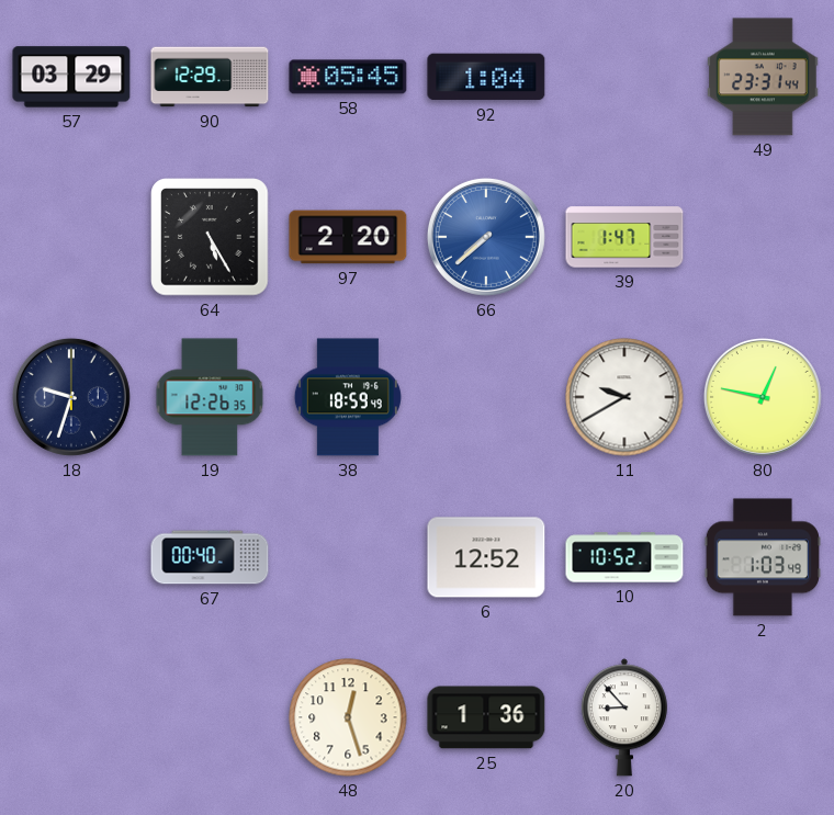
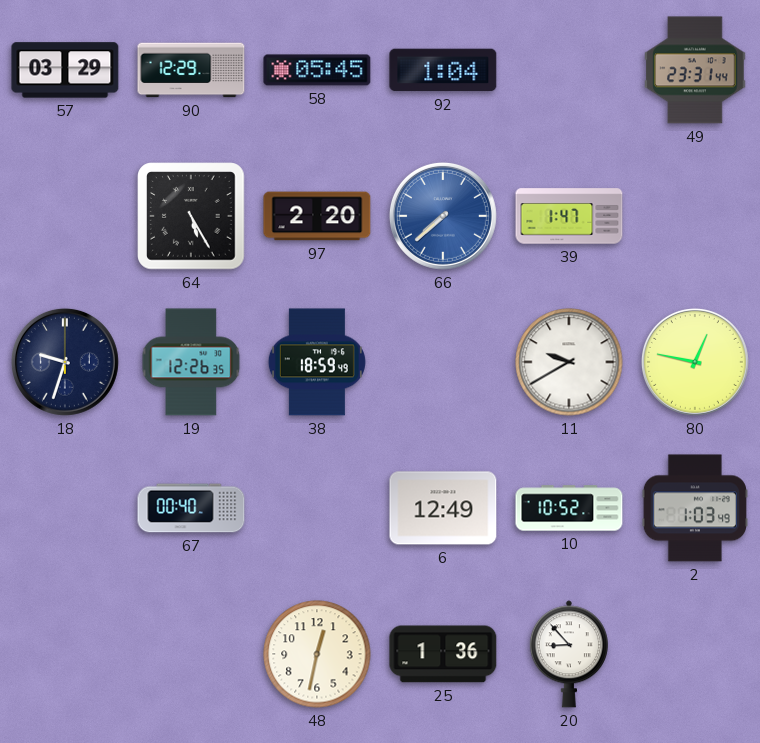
6: 12:52 -> 12:49
48: 12:27 -> 12:32
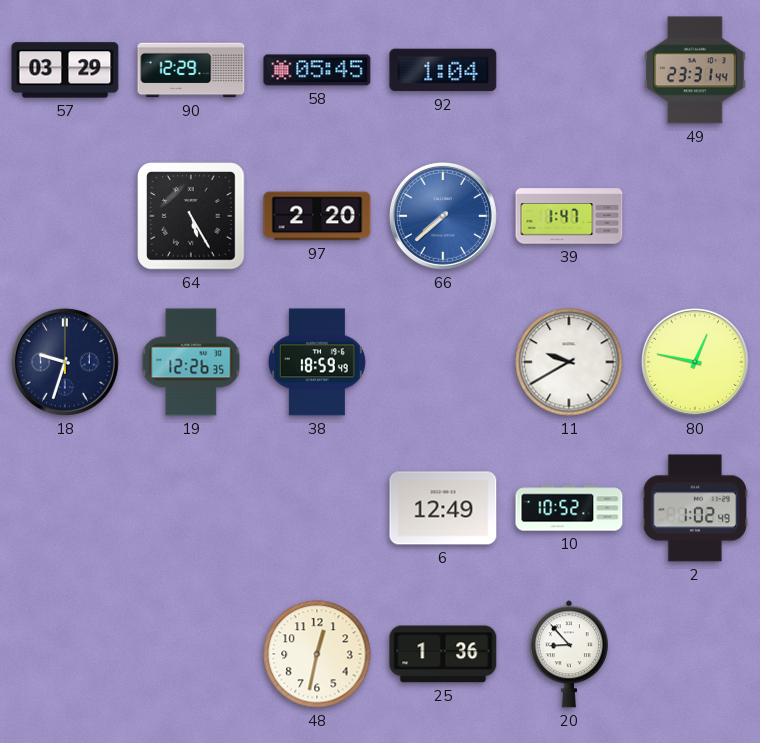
67: 00:40 -> none
2: 1:03 -> 1:02
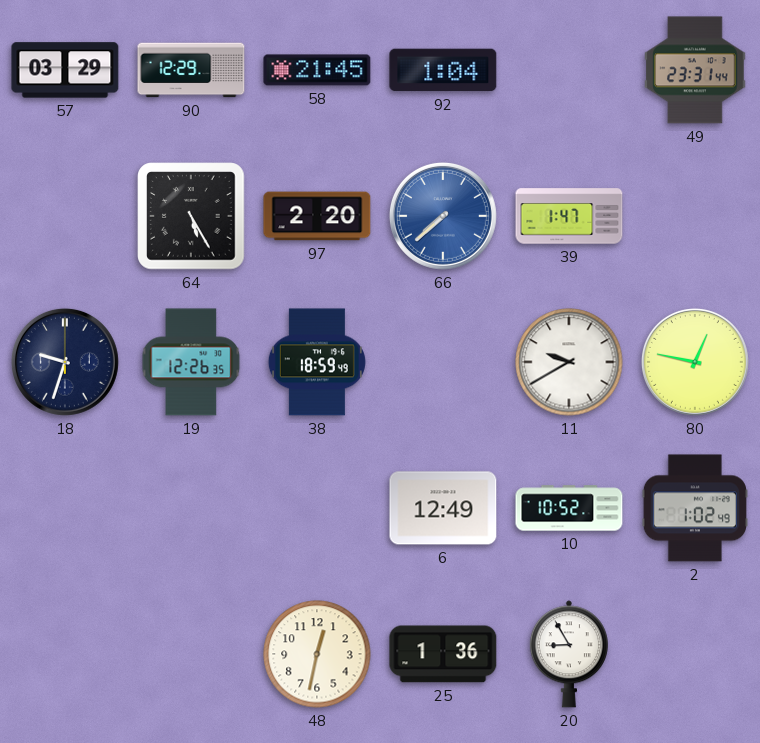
58: 05:45 -> 21:45
20: 8:53 -> 8:55
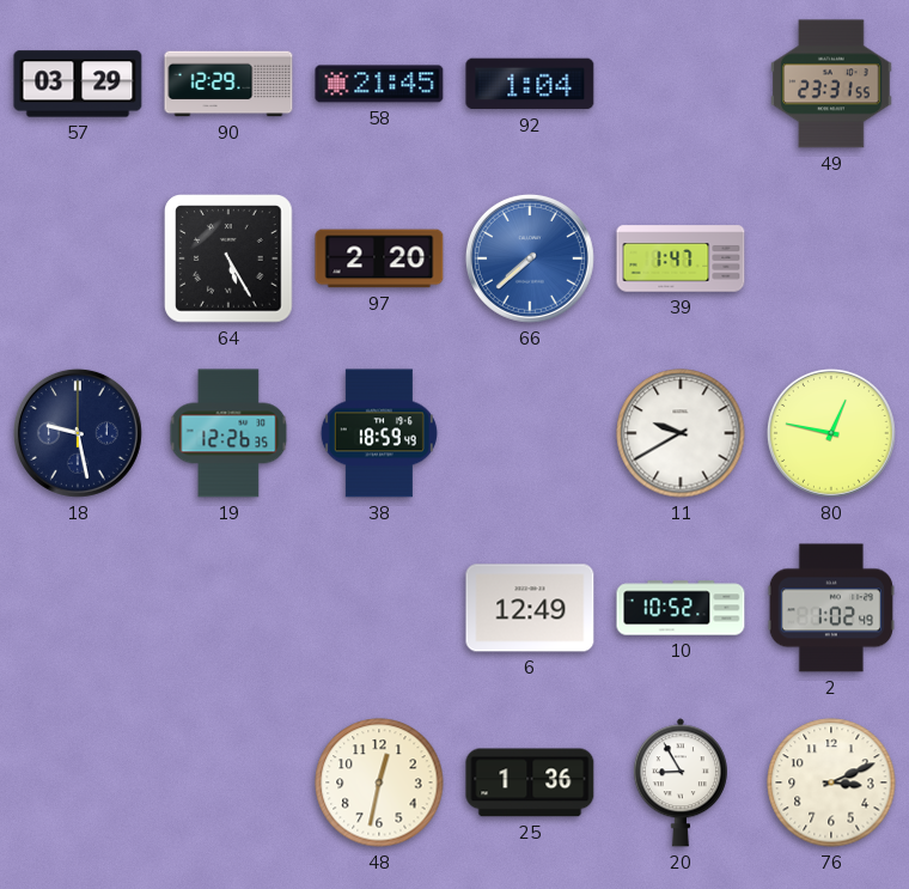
49: 23:31:44 -> 23:31:55
18: 9:33 -> 9:28
76: none -> 3:11
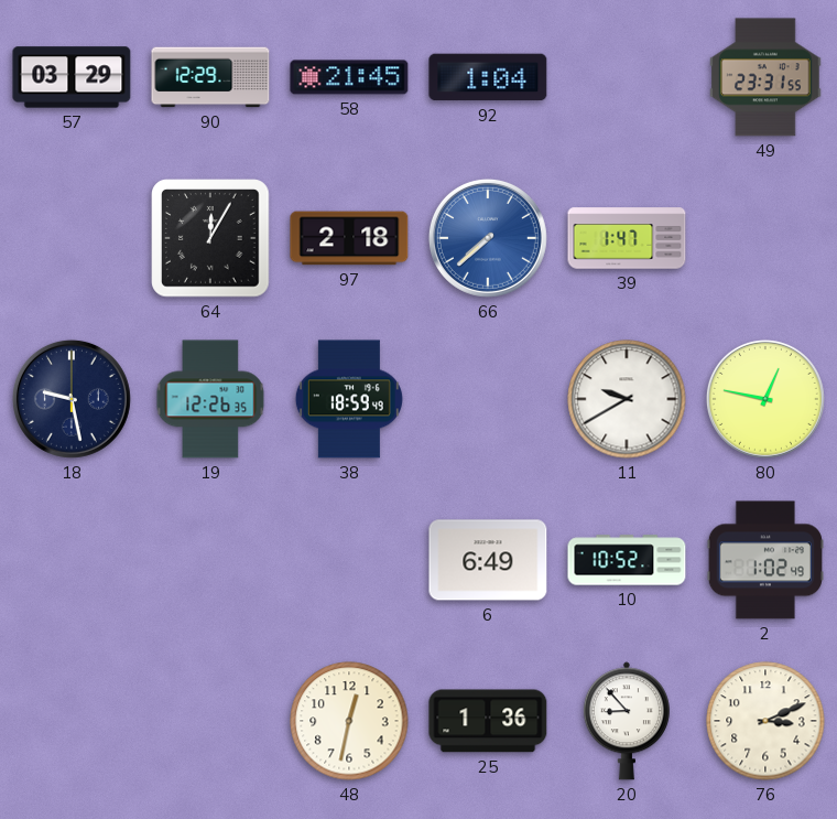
64: 5:25 -> 12:05
97: 2:20 -> 2:18
6: 12:49 -> 6:49
20: 8:55 -> 8:53
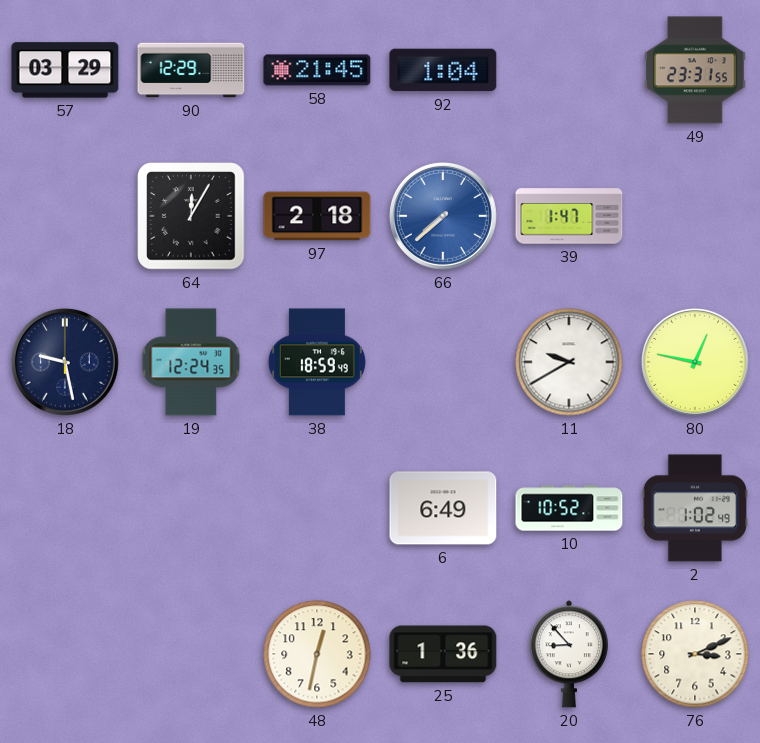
19: 12:26 -> 12:24
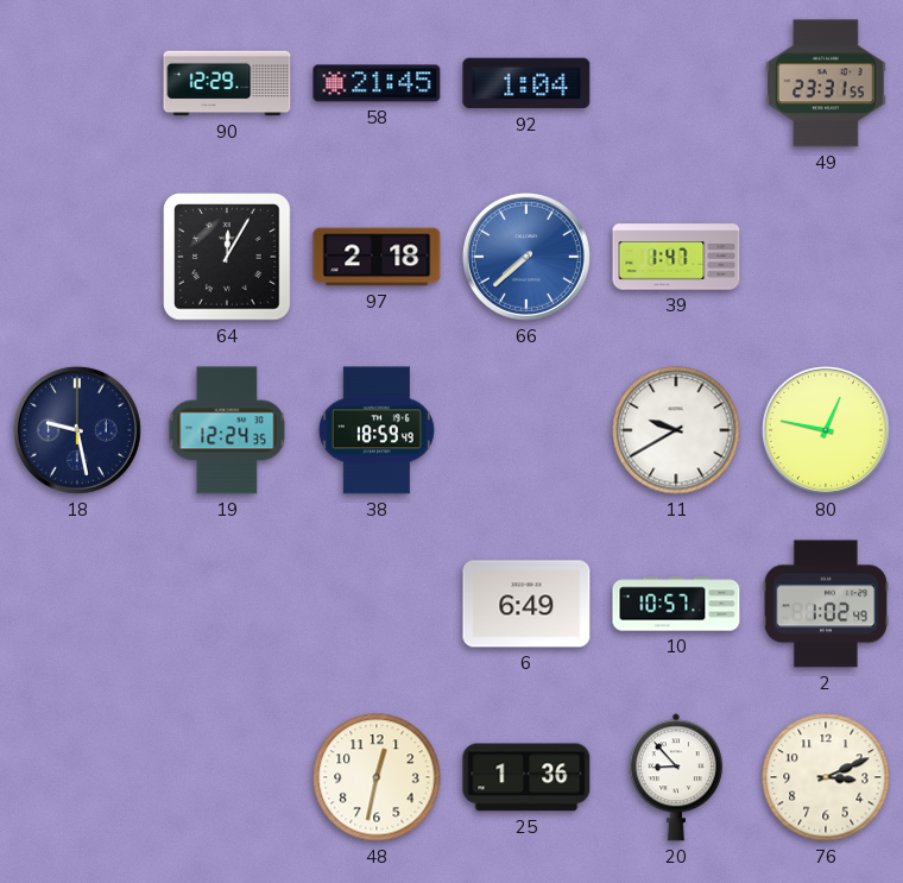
57: 03:29 -> none
10: 10:52 -> 10:57
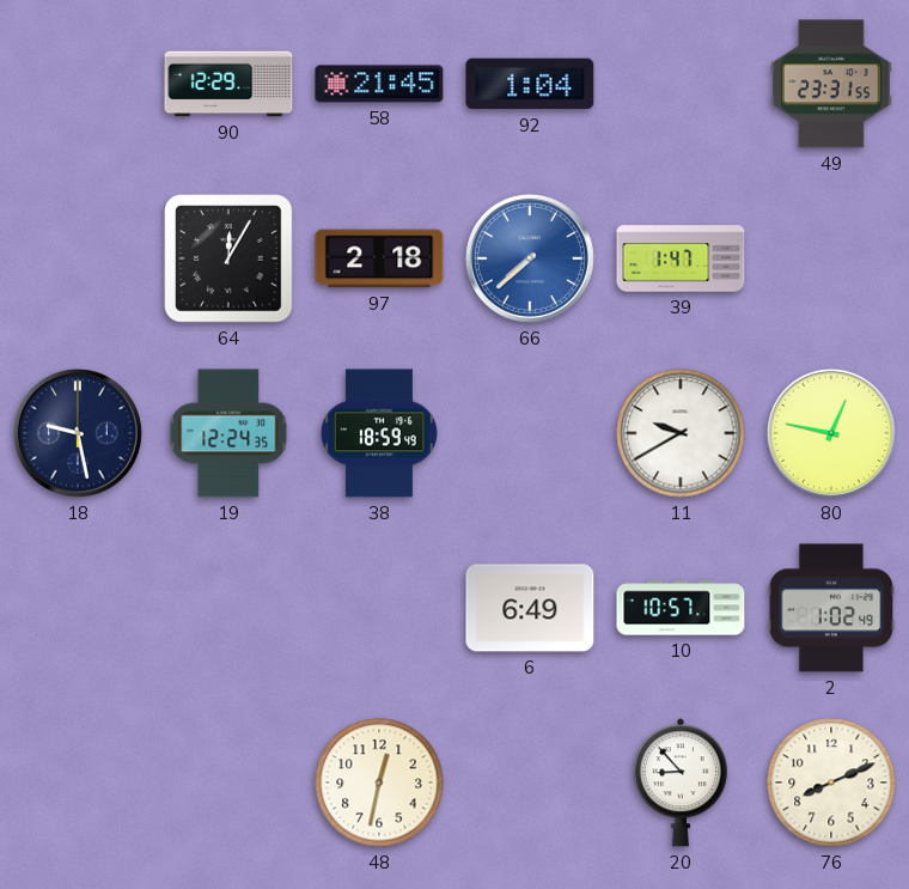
25: 1:36 -> none
76: 3:11 -> 8:11
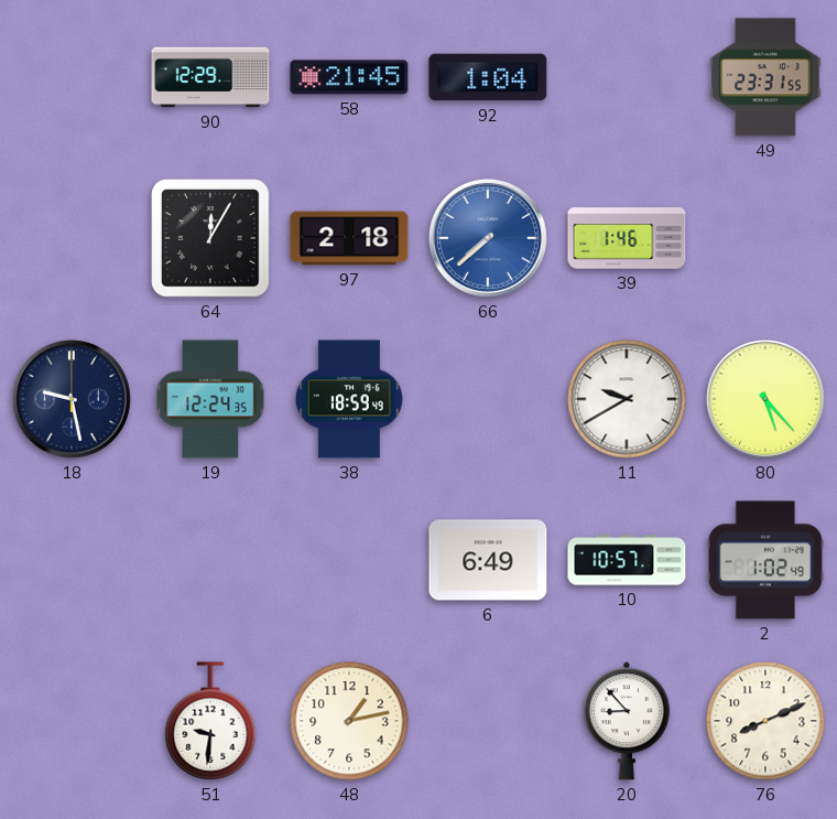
39: 1:47 -> 1:46
80: 12:47 -> 5:23
51: none -> 9:31
48: 12:32 -> 1:13
